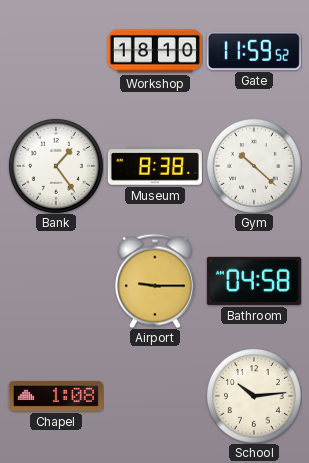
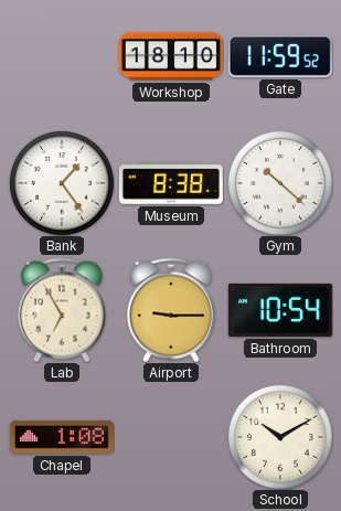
Lab: none -> 6:55
Bathroom: 04:58 -> 10:54
School: 10:14 -> 10:10
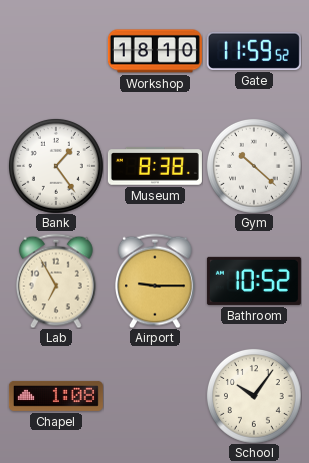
Bathroom: 10:54 -> 10:52
School: 10:10 -> 10:06
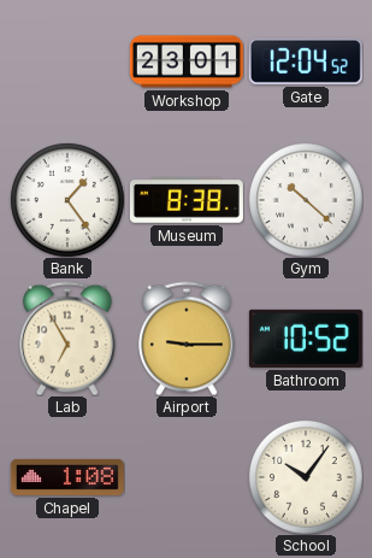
Workshop: 18:10 -> 23:01
Gate: 11:59 -> 12:04
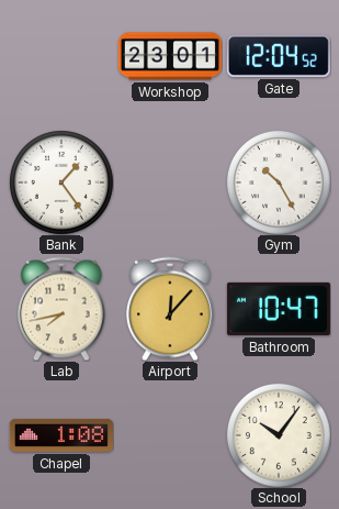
Museum: 8:38 -> none
Gym: 10:22 -> 10:25
Lab: 6:55 -> 7:43
Airport: 9:15 -> 12:07
Bathroom: 10:52 -> 10:47
